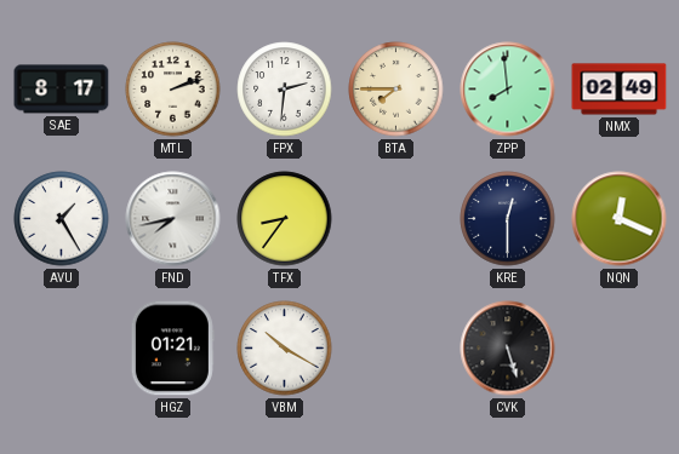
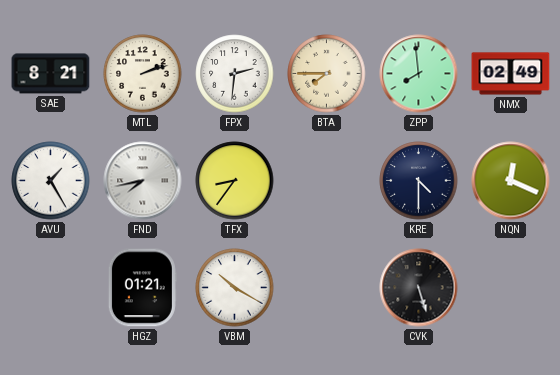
SAE: 8:17 -> 8:21
KRE: 12:30 -> 4:30
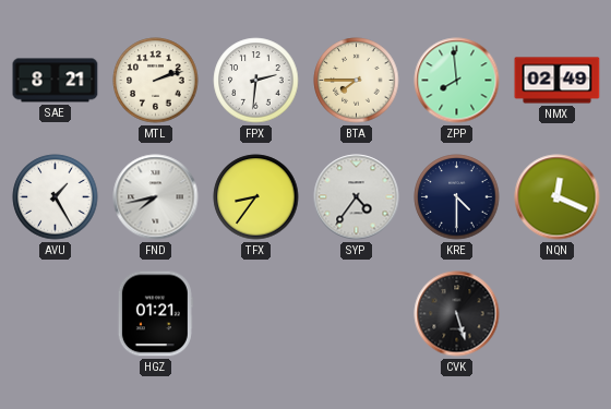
SYP: none -> 4:36
VBM: 10:20 -> none
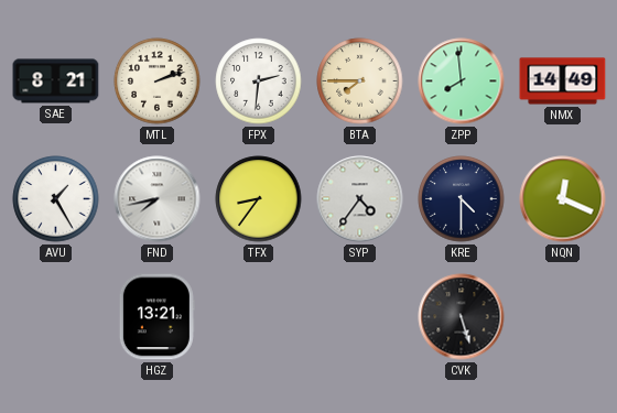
NMX: 02:49 -> 14:49
HGZ: 01:21 -> 13:21
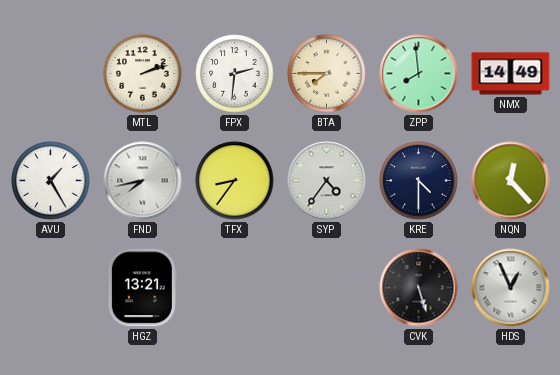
SAE: 8:21 -> none
NQN: 12:19 -> 12:23
HDS: none -> 12:56
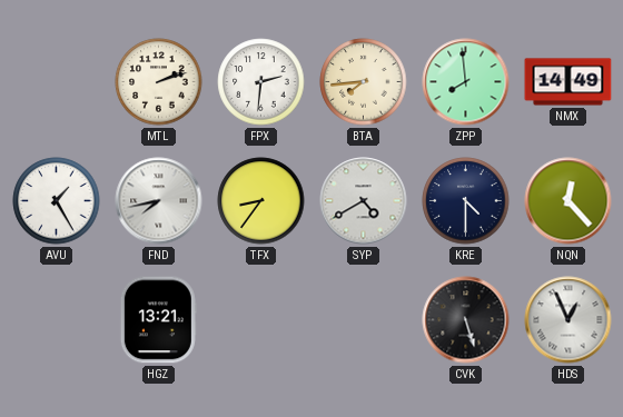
BTA: 7:45 -> 7:44
SYP: 4:36 -> 4:40
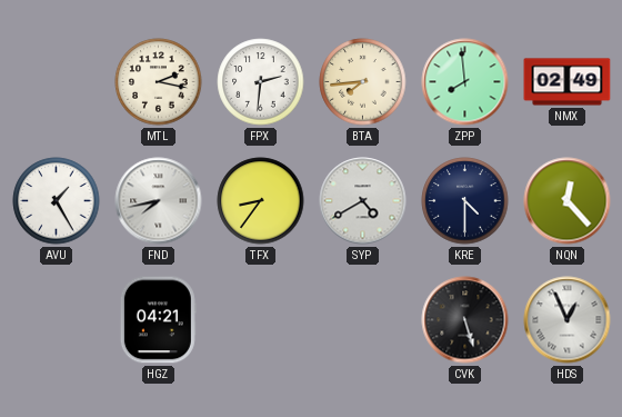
MTL: 2:12 -> 2:17
NMX: 14:49 -> 02:49
HGZ: 13:21 -> 04:21
